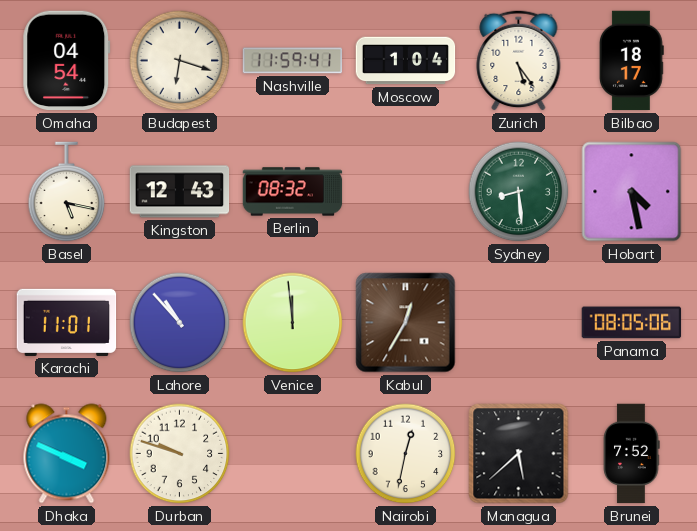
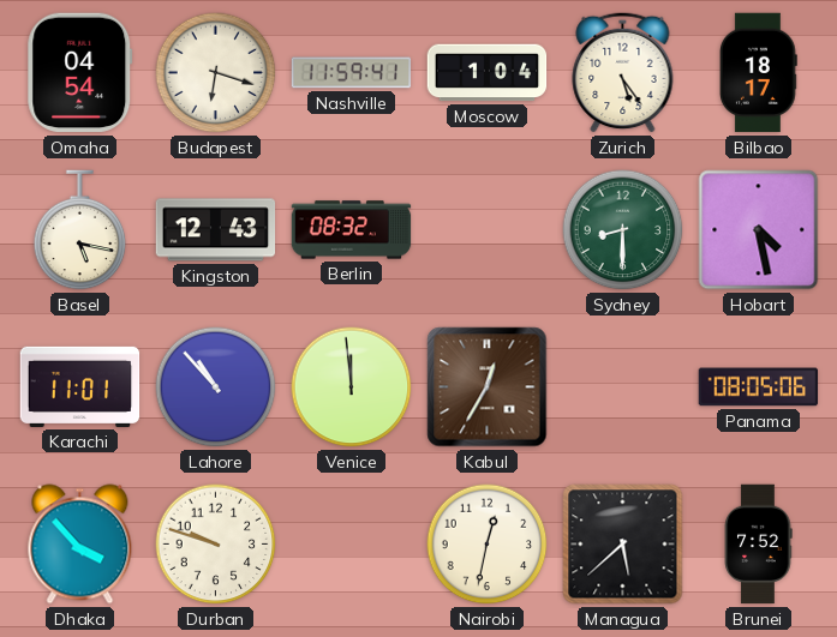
Sydney: 8:29 -> 8:30
Dhaka: 3:49 -> 3:53
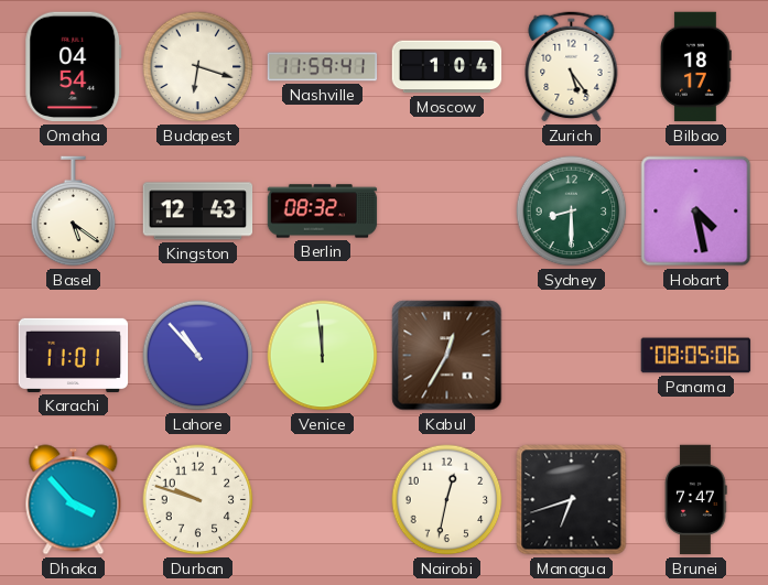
Basel: 5:17 -> 5:21
Managua: 5:38 -> 6:42
Brunei: 7:52 -> 7:47
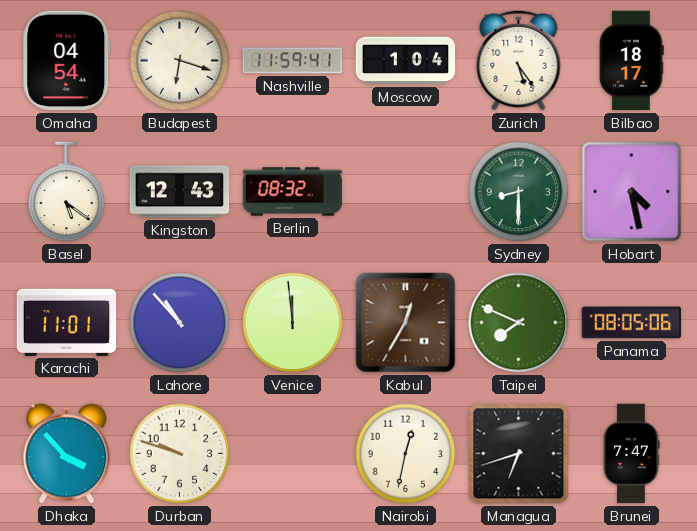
Taipei: none -> 7:49
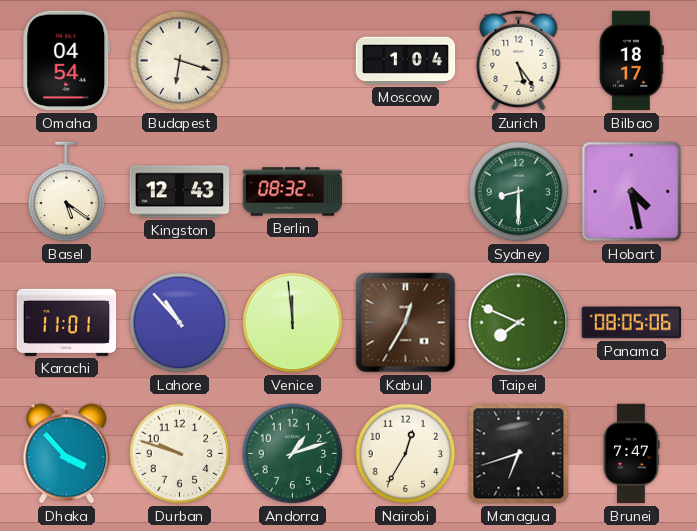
Nashville: 11:59 -> none
Andorra: none -> 1:12
Nairobi: 12:32 -> 12:35
